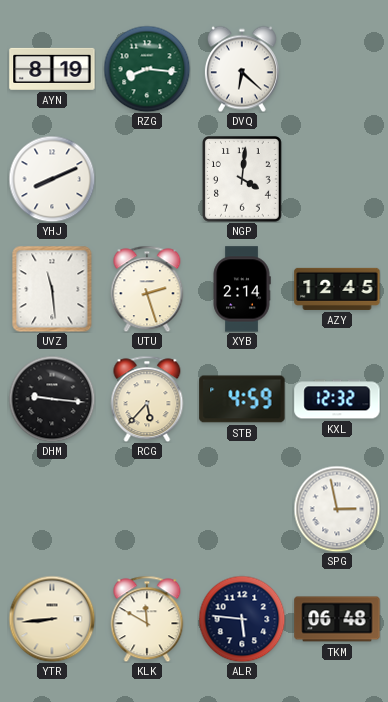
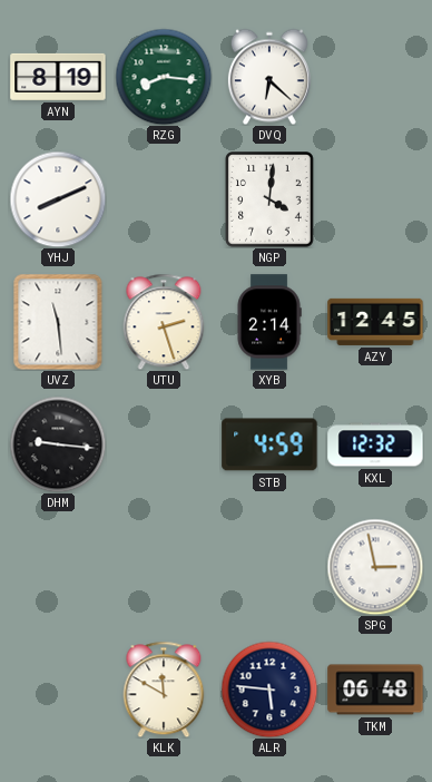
RCG: 5:37 -> none
YTR: 8:44 -> none
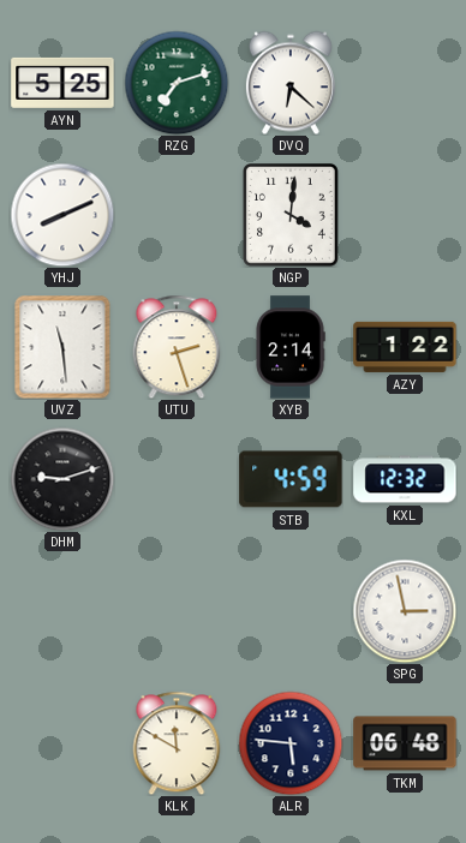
AYN: 8:19 -> 5:25
RZG: 8:16 -> 7:12
AZY: 12:45 -> 1:22
DHM: 9:16 -> 9:12
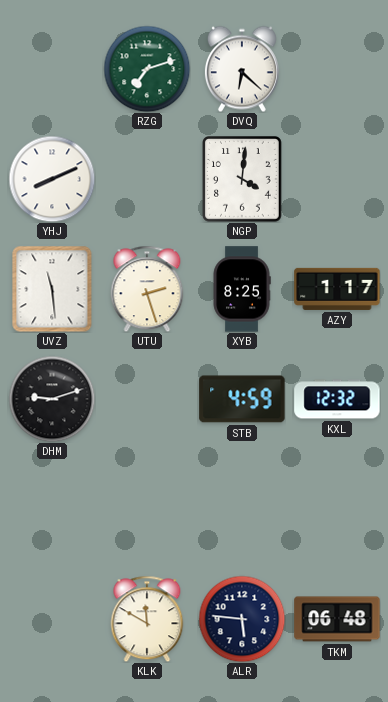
AYN: 5:25 -> none
XYB: 2:14 -> 8:25
AZY: 1:22 -> 1:17
SPG: 2:58 -> none
